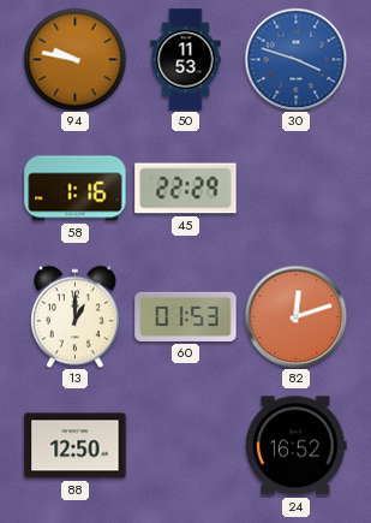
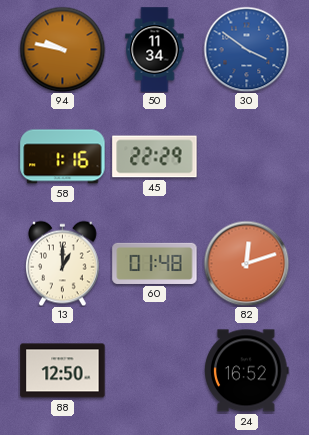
50: 11:53 -> 11:34
30: 3:48 -> 3:51
60: 01:53 -> 01:48
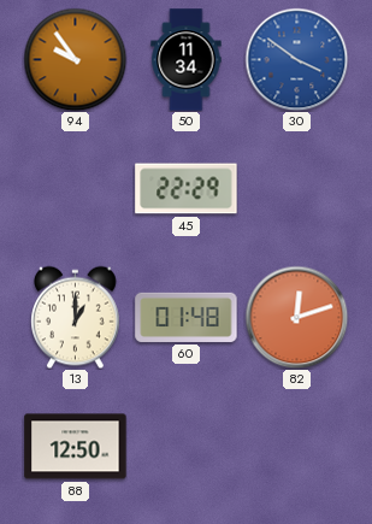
94: 9:47 -> 9:54
58: 1:16 -> none
24: 16:52 -> none
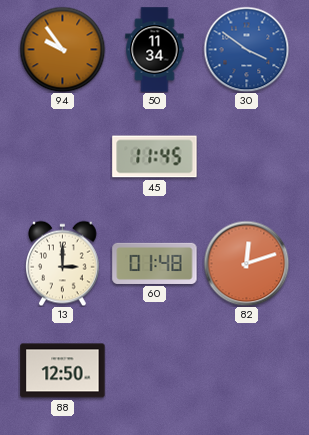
45: 22:29 -> 11:45
13: 1:00 -> 3:00
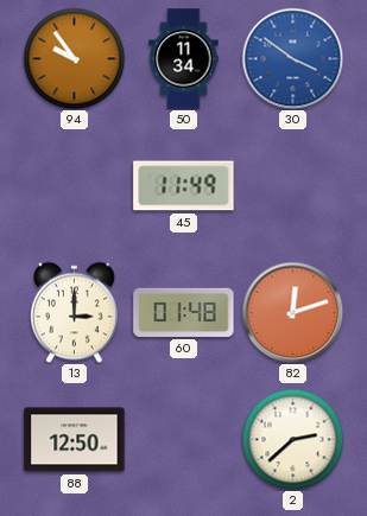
45: 11:45 -> 11:49
2: none -> 2:38
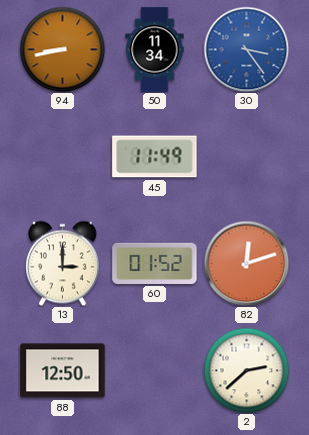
94: 9:54 -> 8:43
30: 3:51 -> 3:24
60: 01:48 -> 01:52
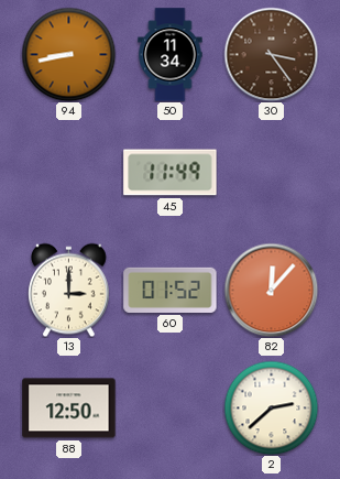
30 dial: blue -> brown
82: 12:12 -> 12:07
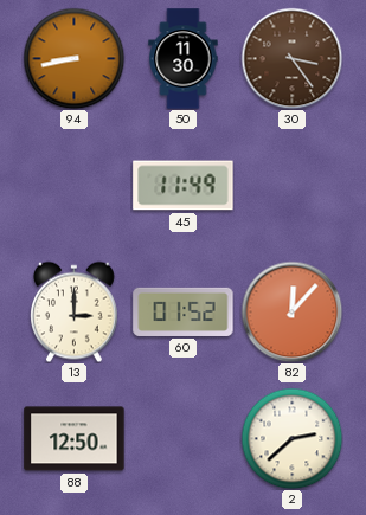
50: 11:34 -> 11:30
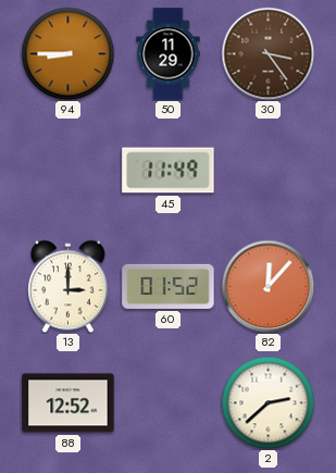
94: 8:43 -> 8:45
50: 11:30 -> 11:29
88: 12:50 -> 12:52
